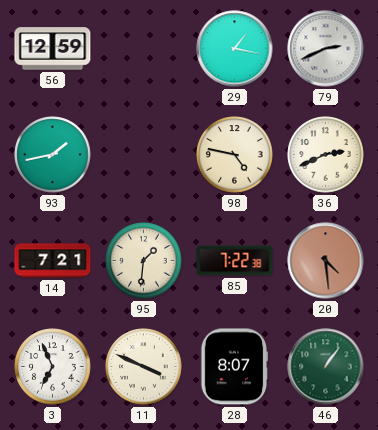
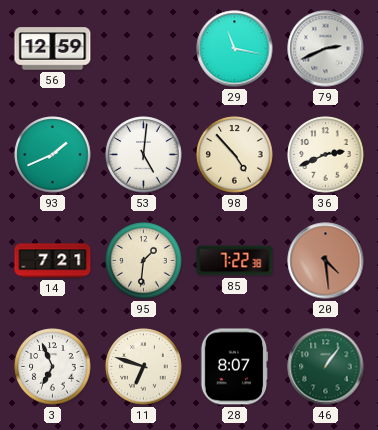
29: 1:17 -> 11:17
93: 1:43 -> 1:41
53: none -> 5:01
98: 4:47 -> 4:53
11: 3:49 -> 6:48
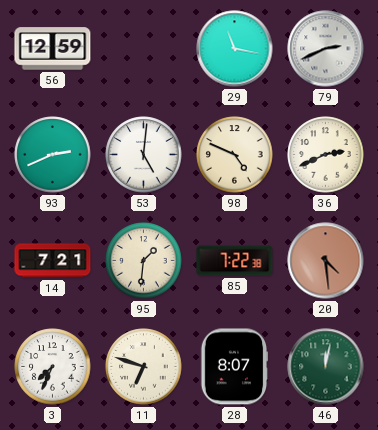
93: 1:41 -> 2:41
98: 4:53 -> 4:49
3: 6:56 -> 7:34
46: 1:06 -> 12:02
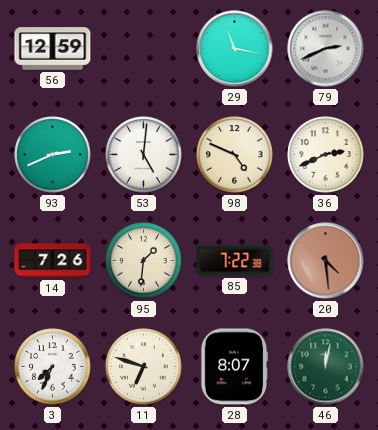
14: 7:21 -> 7:26
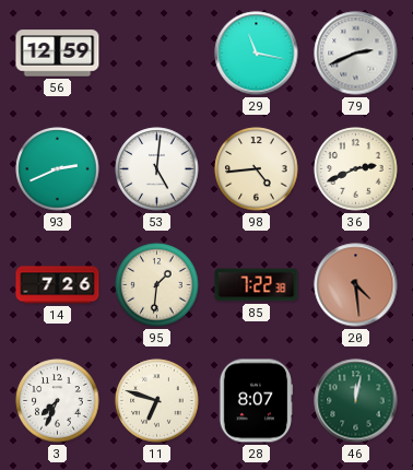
98: 4:49 -> 4:44
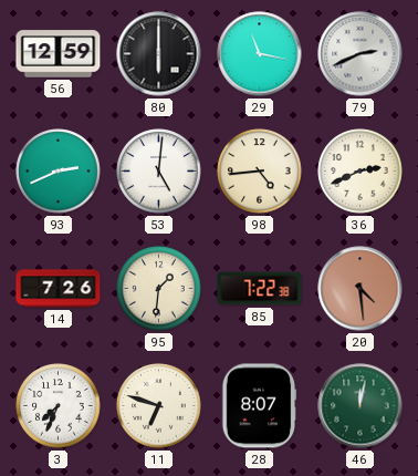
80: none -> 6:00
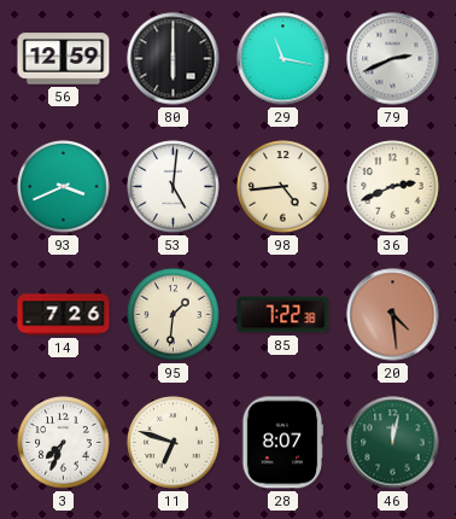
93: 2:41 -> 3:41
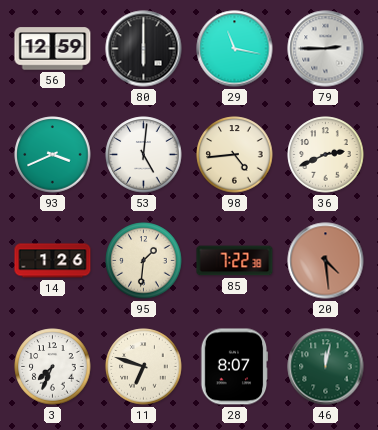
79: 2:41 -> 2:45
14: 7:26 -> 1:26
